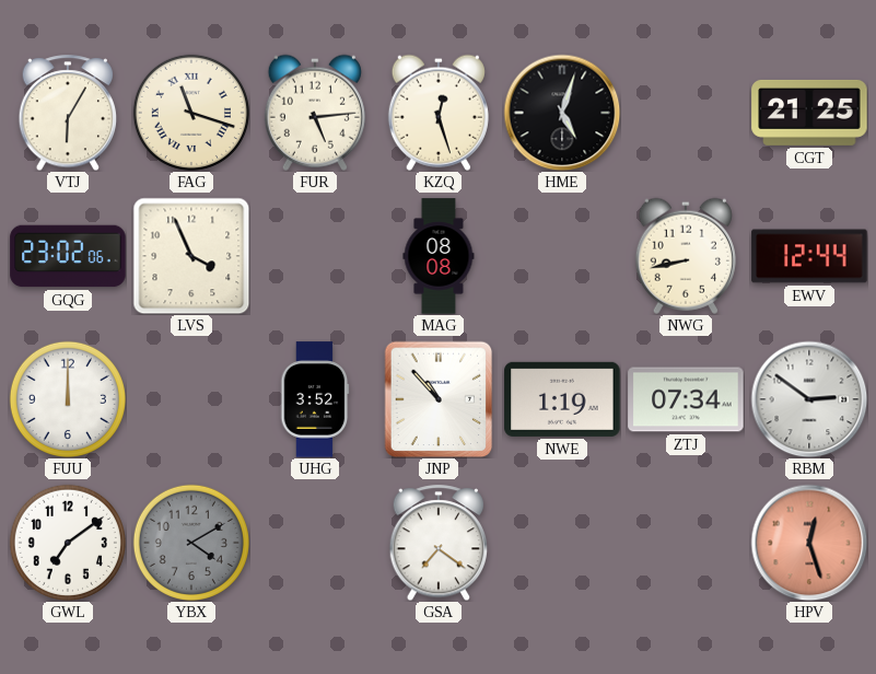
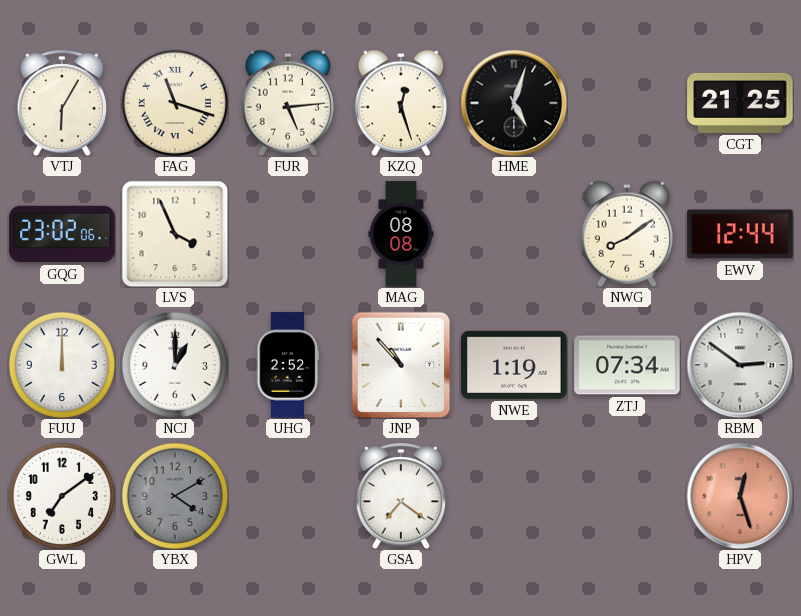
NWG: 8:43 -> 8:09
NCJ: none -> 1:00
UHG: 3:52 -> 2:52
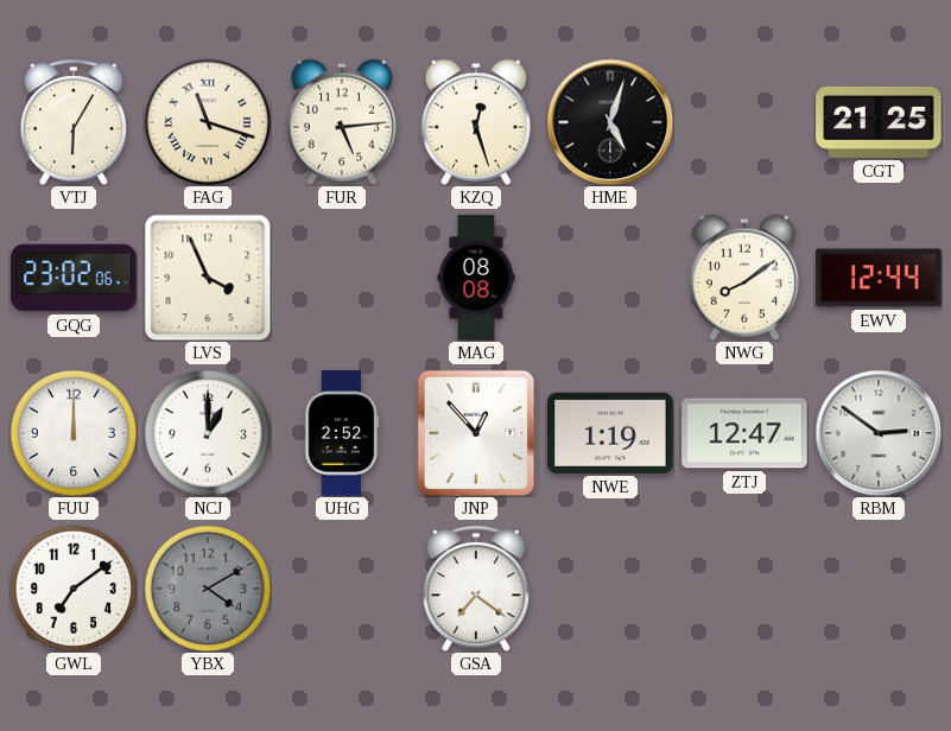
JNP: 10:53 -> 12:53
ZTJ: 07:34 -> 12:47
HPV: 12:27 -> none
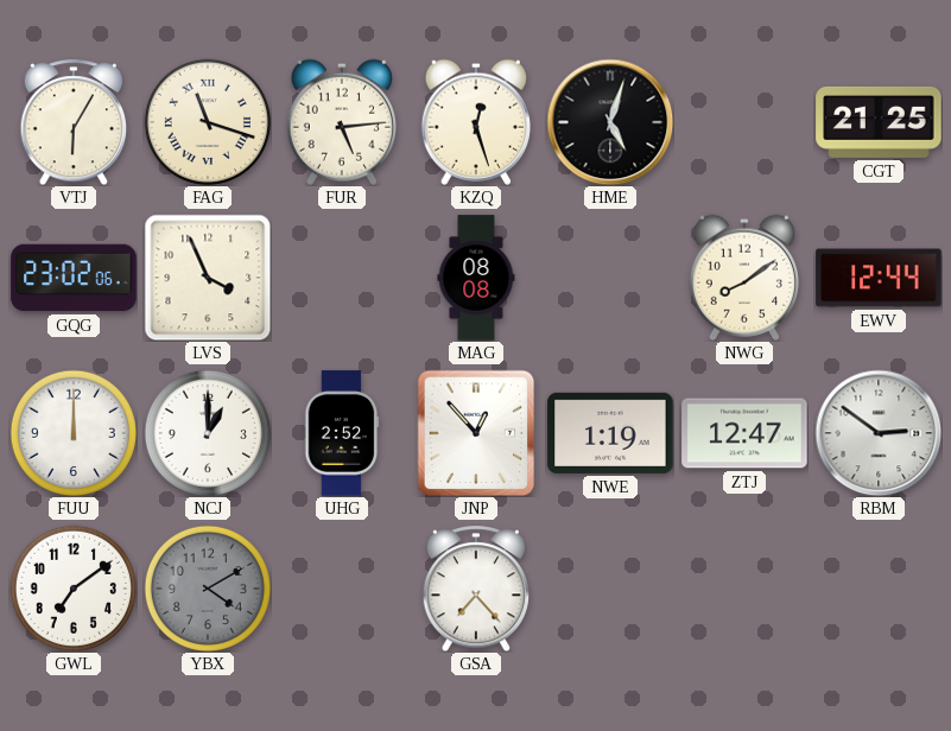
GSA: 7:21 -> 7:23
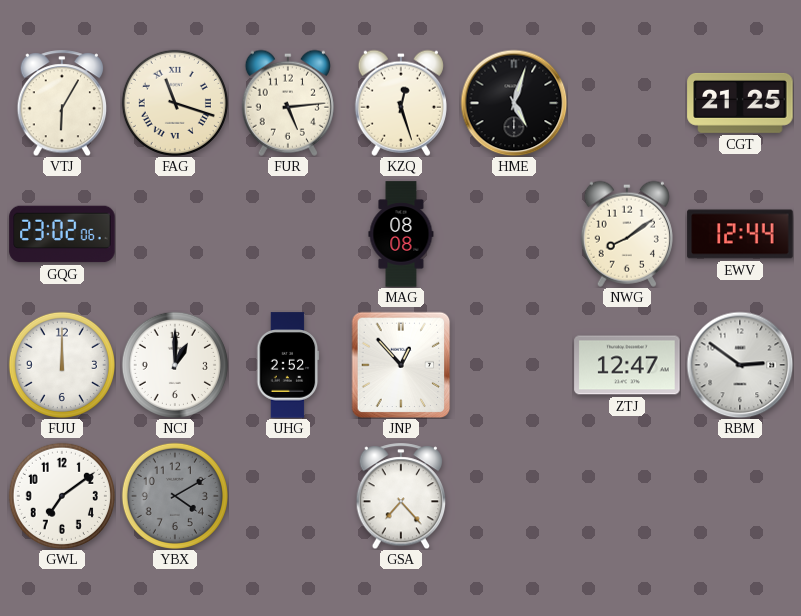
LVS: 3:56 -> none
NWE: 1:19 -> none
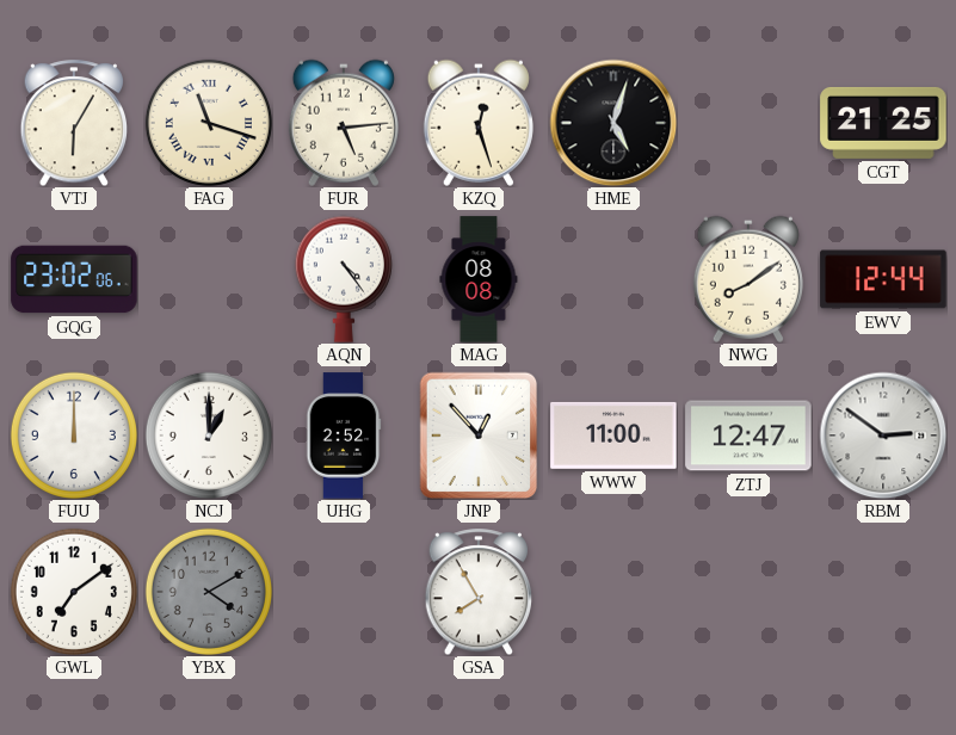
AQN: none -> 4:24
WWW: none -> 11:00
GSA: 7:23 -> 7:55
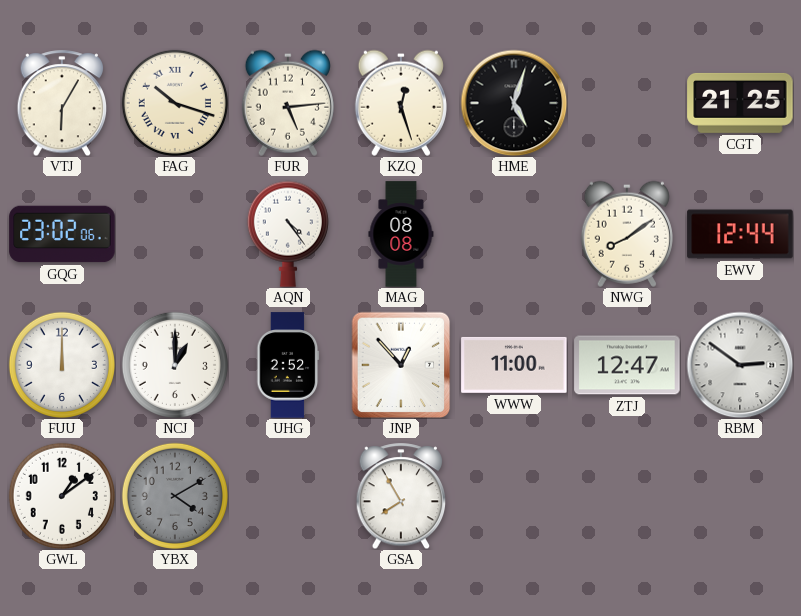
FAG: 11:18 -> 10:18
GWL: 7:09 -> 1:09
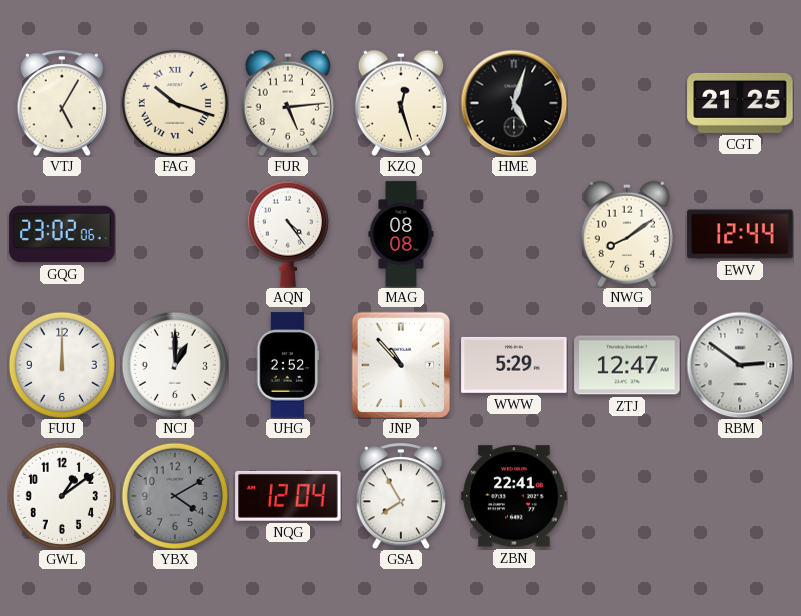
VTJ: 6:05 -> 5:05
JNP: 12:53 -> 10:53
WWW: 11:00 -> 5:29
NQG: none -> 12:04
ZBN: none -> 22:41
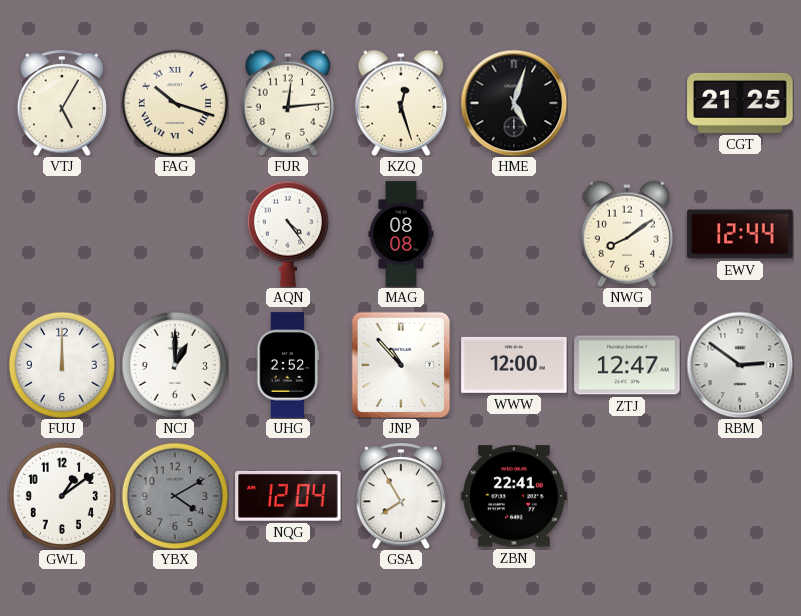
FUR: 5:14 -> 12:14
GQG: 23:02 -> none
WWW: 5:29 -> 12:00
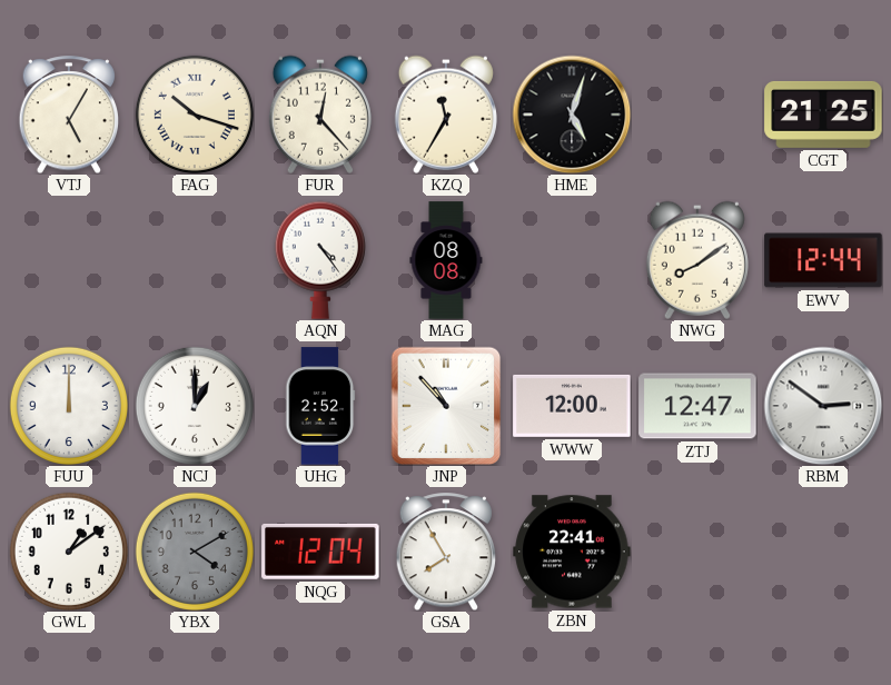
FUR: 12:14 -> 12:23
KZQ: 12:27 -> 11:35
